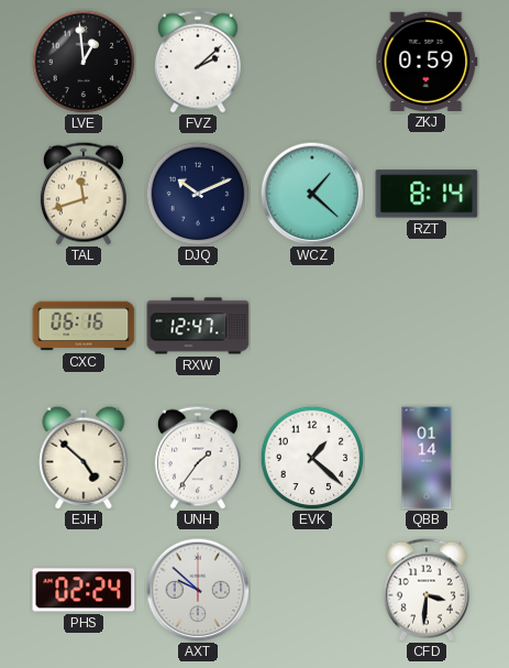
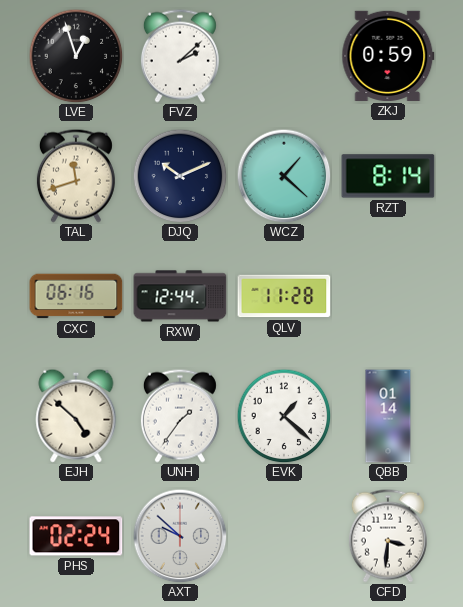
LVE: 12:59 -> 12:57
RXW: 12:47 -> 12:44
QLV: none -> 11:28
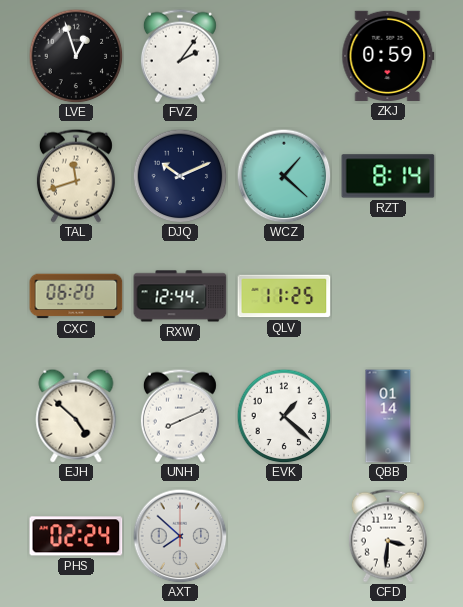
FVZ: 2:08 -> 2:06
CXC: 06:16 -> 06:20
QLV: 11:28 -> 11:25
UNH: 1:36 -> 8:11
AXT: 9:52 -> 7:52
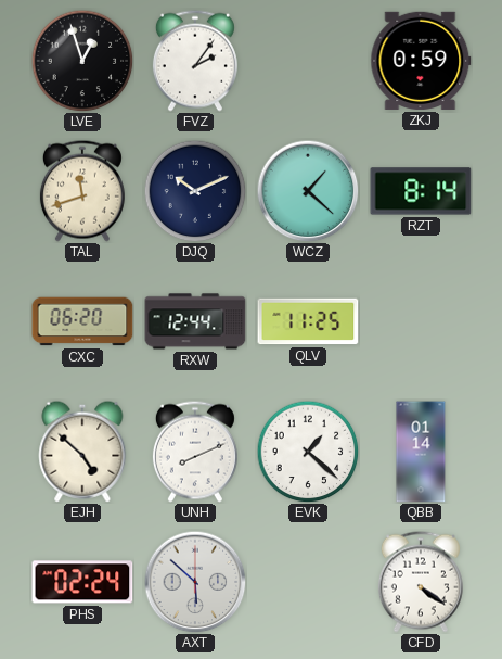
AXT: 7:52 -> 5:52
CFD: 3:31 -> 4:21
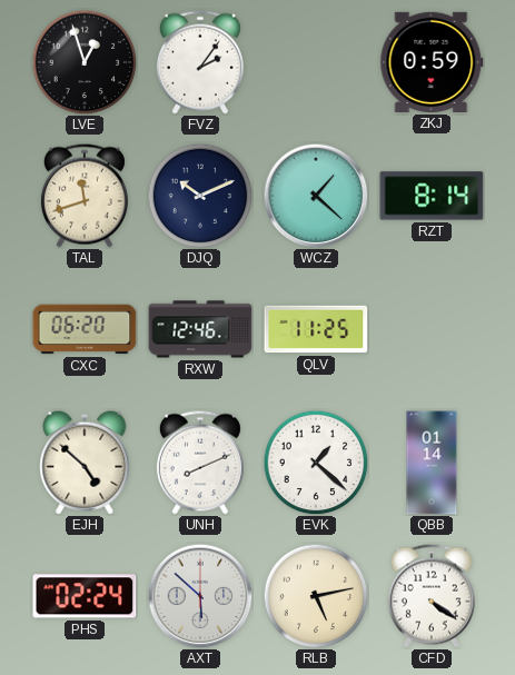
RXW: 12:44 -> 12:46
RLB: none -> 5:13
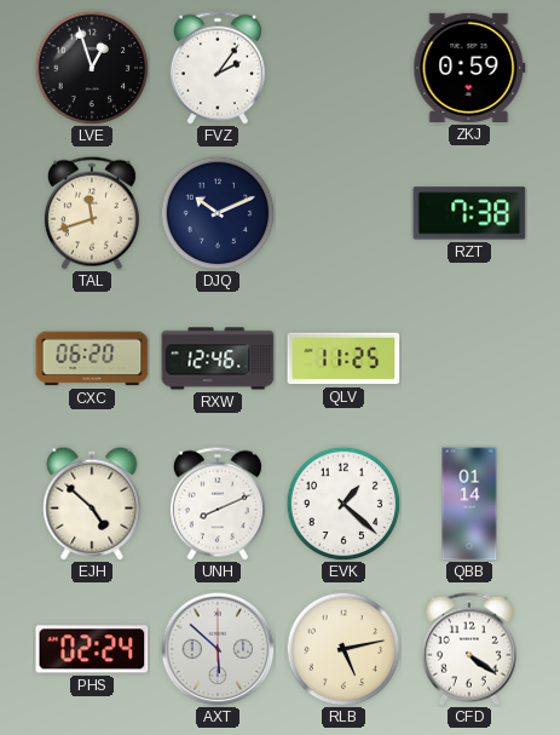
WCZ: 1:22 -> none
RZT: 8:14 -> 7:38
